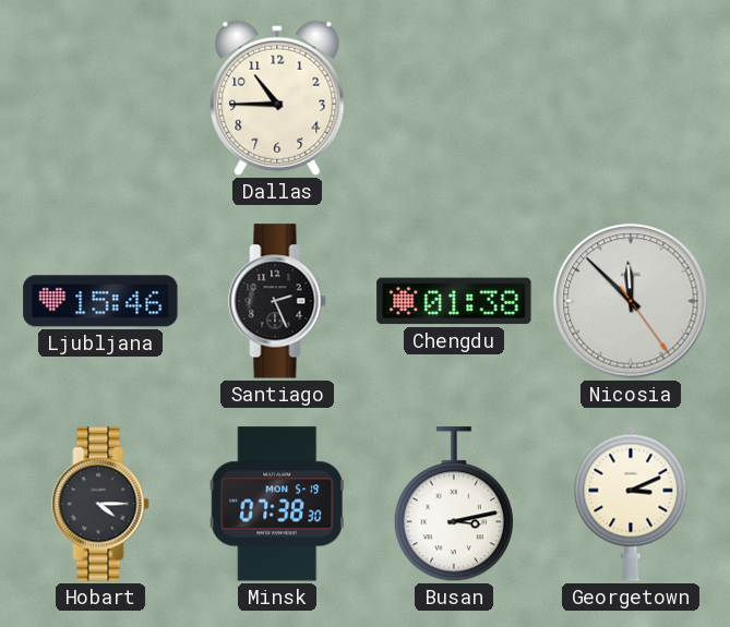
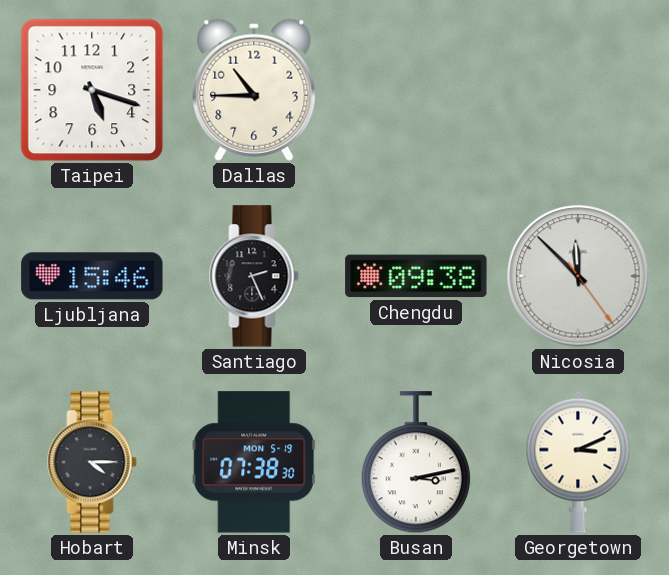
Taipei: none -> 5:18
Chengdu: 01:38 -> 09:38
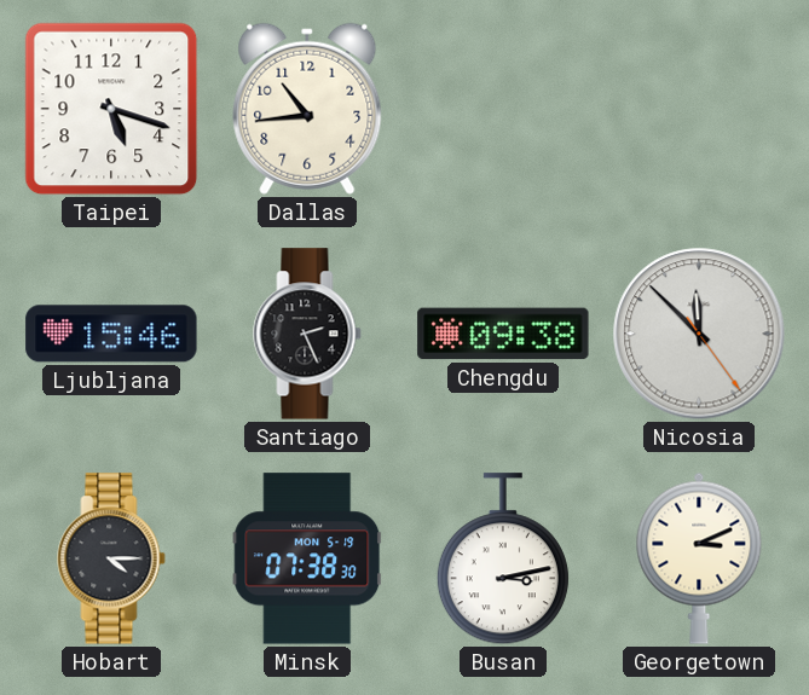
Dallas: 10:45 -> 10:44
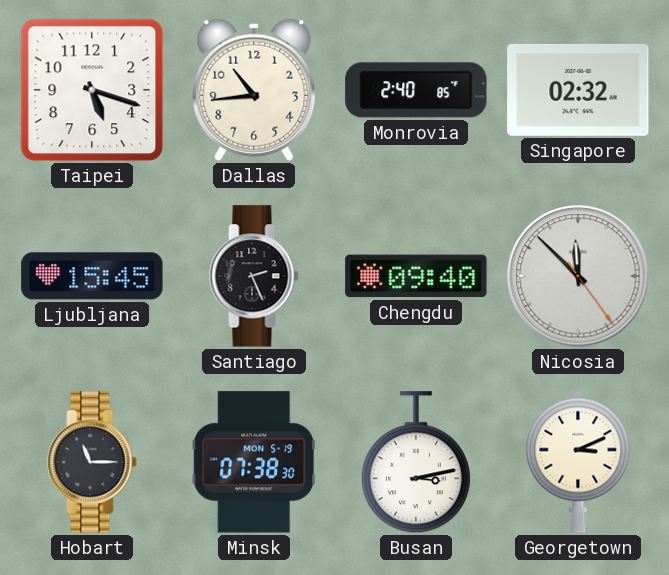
Monrovia: none -> 2:40
Singapore: none -> 02:32
Ljubljana: 15:46 -> 15:45
Chengdu: 09:38 -> 09:40
Hobart: 4:15 -> 11:15
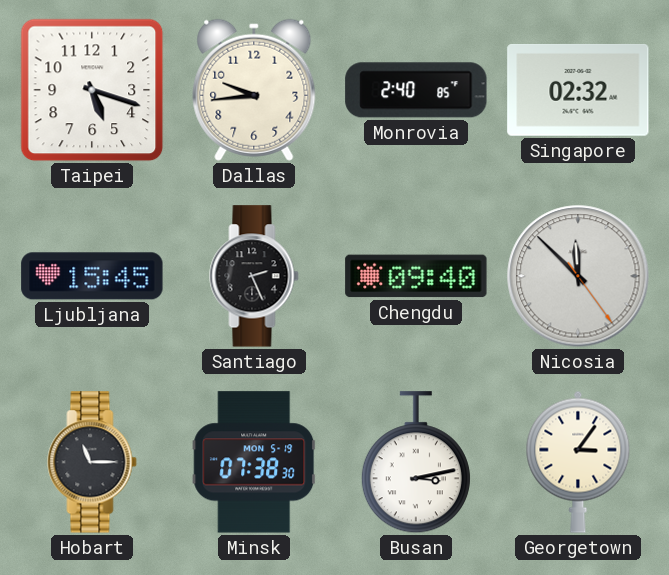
Dallas: 10:44 -> 9:44
Georgetown: 3:11 -> 3:06
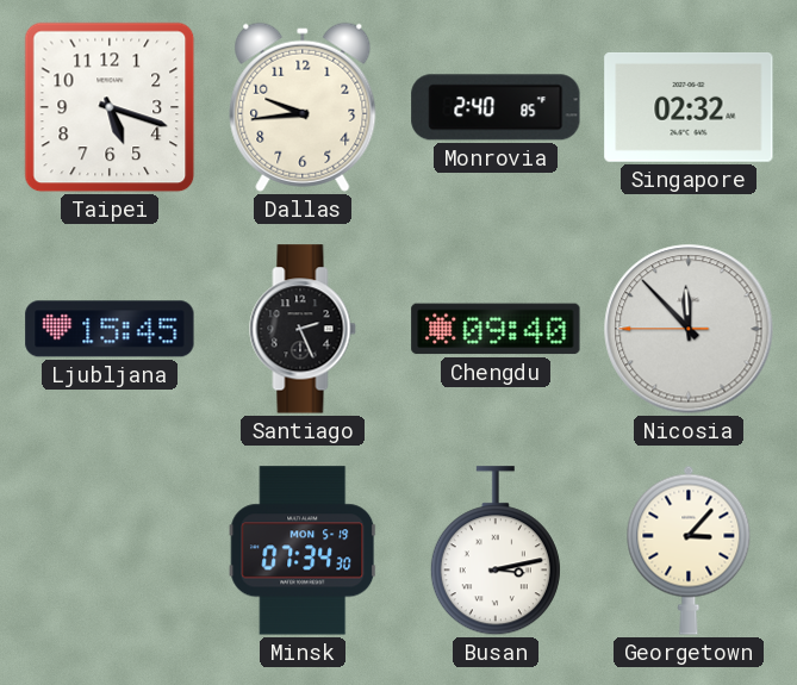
Nicosia: 11:52:24 -> 11:52:45
Hobart: 11:15 -> none
Minsk: 07:38 -> 07:34
Georgetown: 3:06 -> 3:07
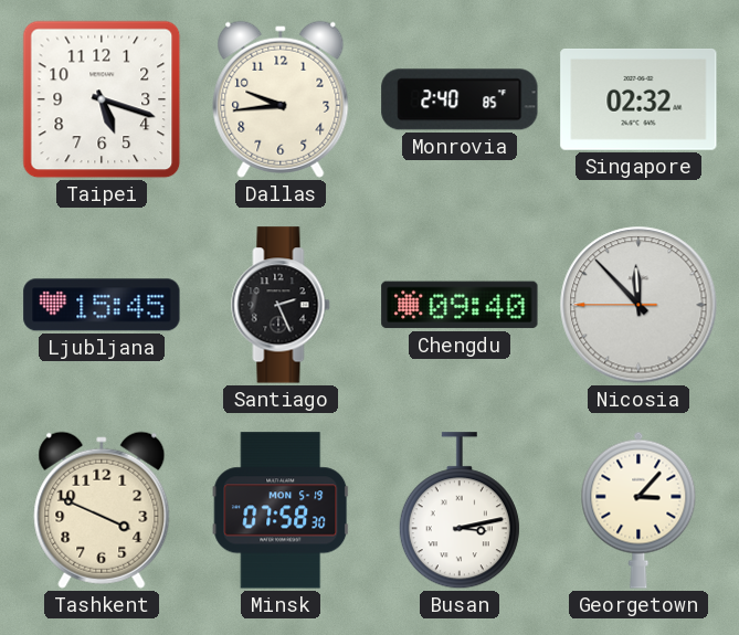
Tashkent: none -> 3:49
Minsk: 07:34 -> 07:58
